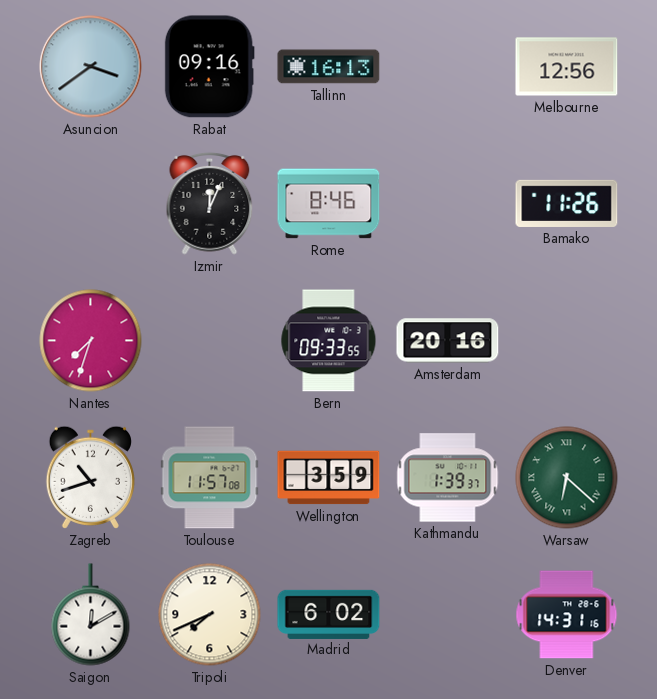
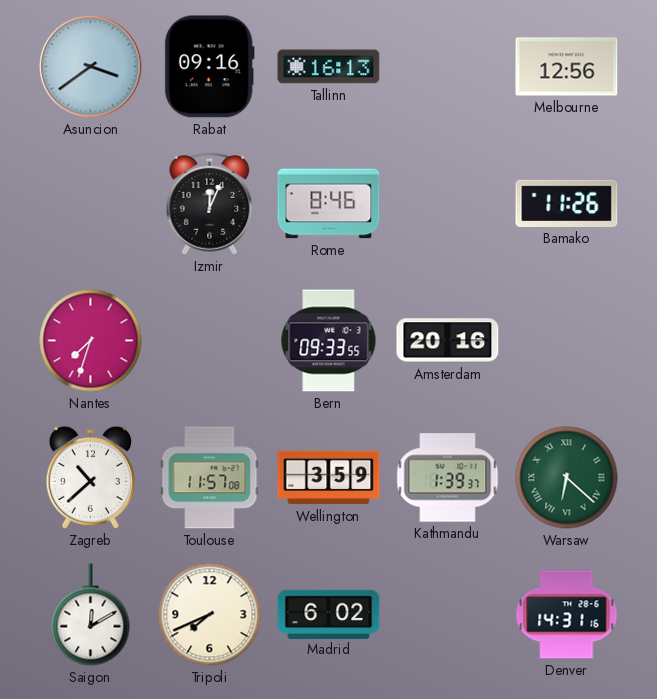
Zagreb: 10:42 -> 10:38
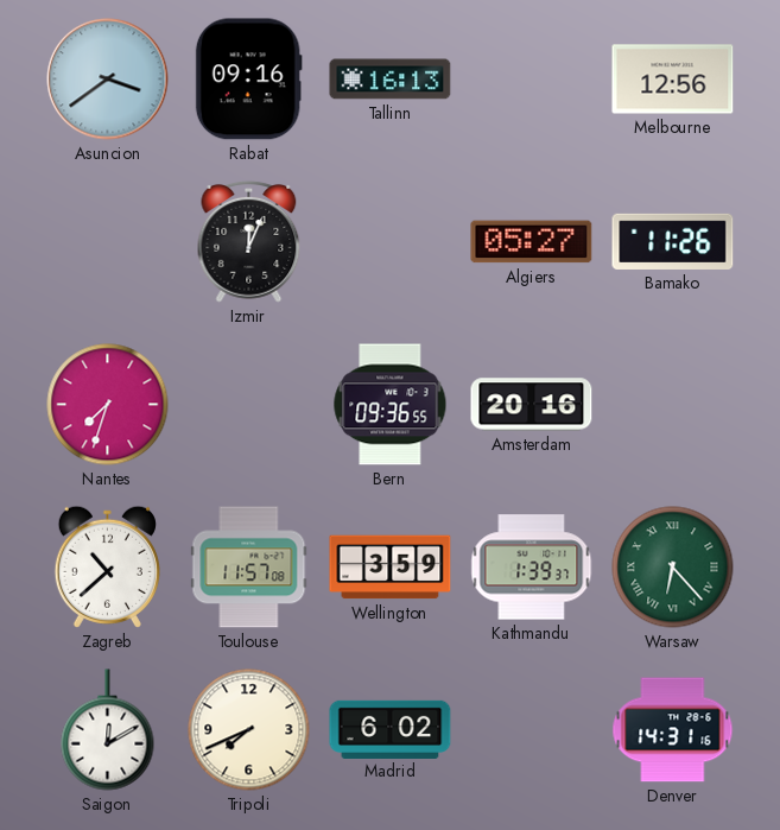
Rome: 8:46 -> none
Algiers: none -> 05:27
Bern: 09:33 -> 09:36
Warsaw: 6:22 -> 6:23
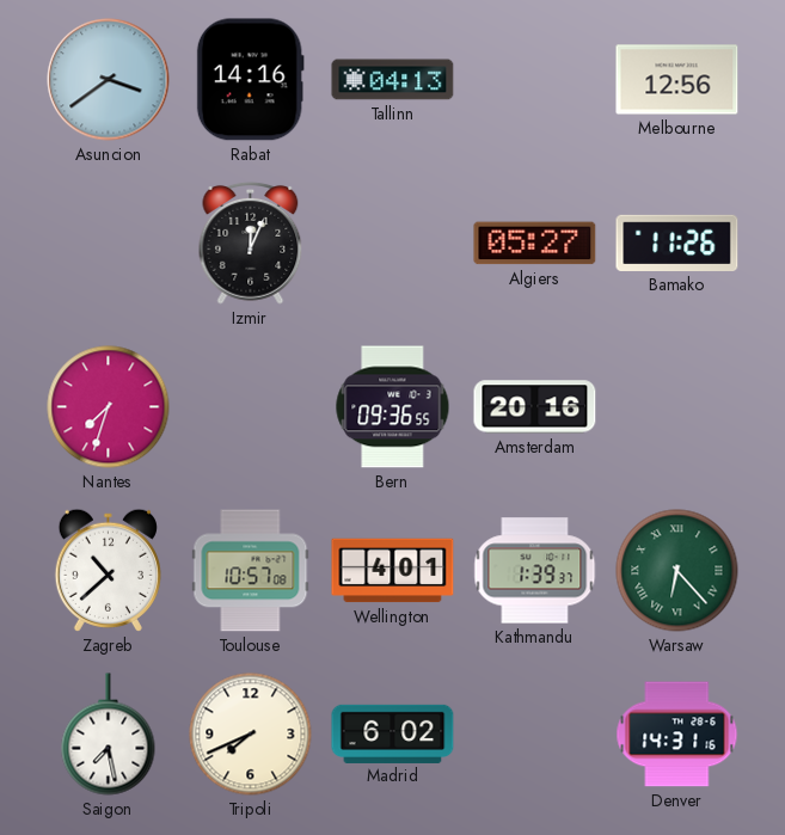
Rabat: 09:16 -> 14:16
Tallinn: 16:13 -> 04:13
Toulouse: 11:57 -> 10:57
Wellington: 3:59 -> 4:01
Saigon: 12:10 -> 7:28
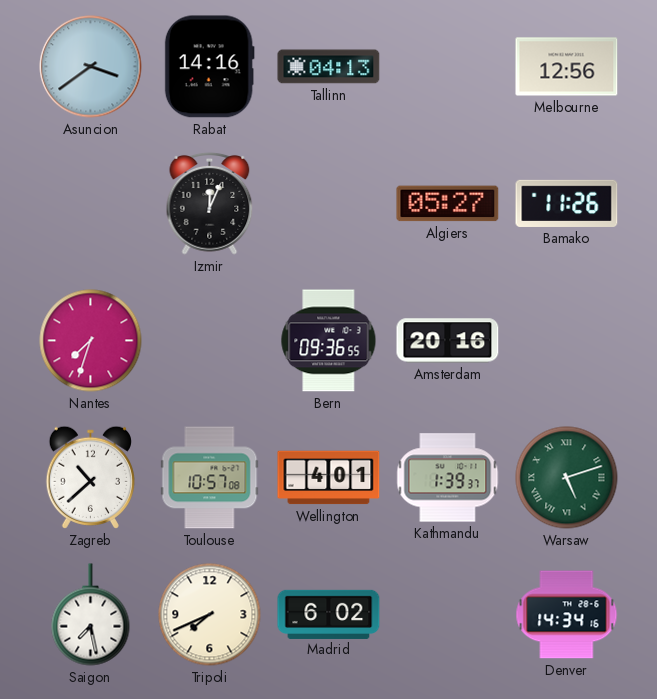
Warsaw: 6:23 -> 5:12
Denver: 14:31 -> 14:34
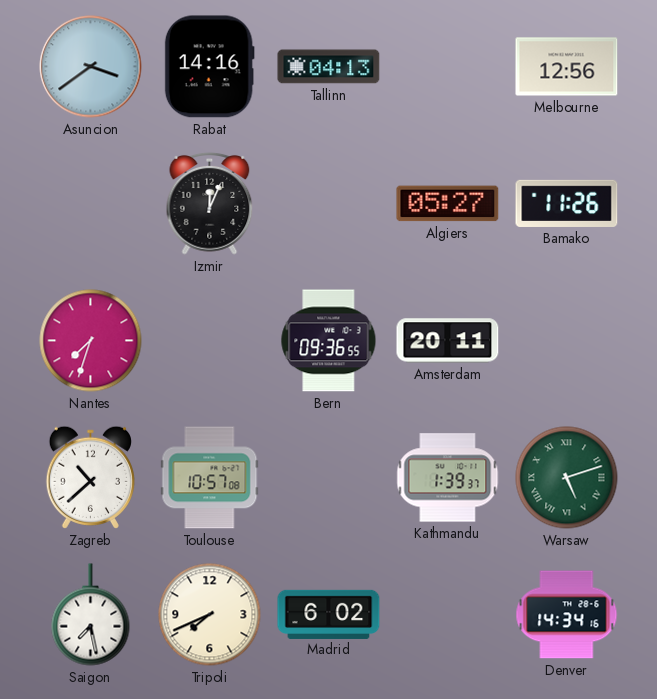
Amsterdam: 20:16 -> 20:11
Wellington: 4:01 -> none
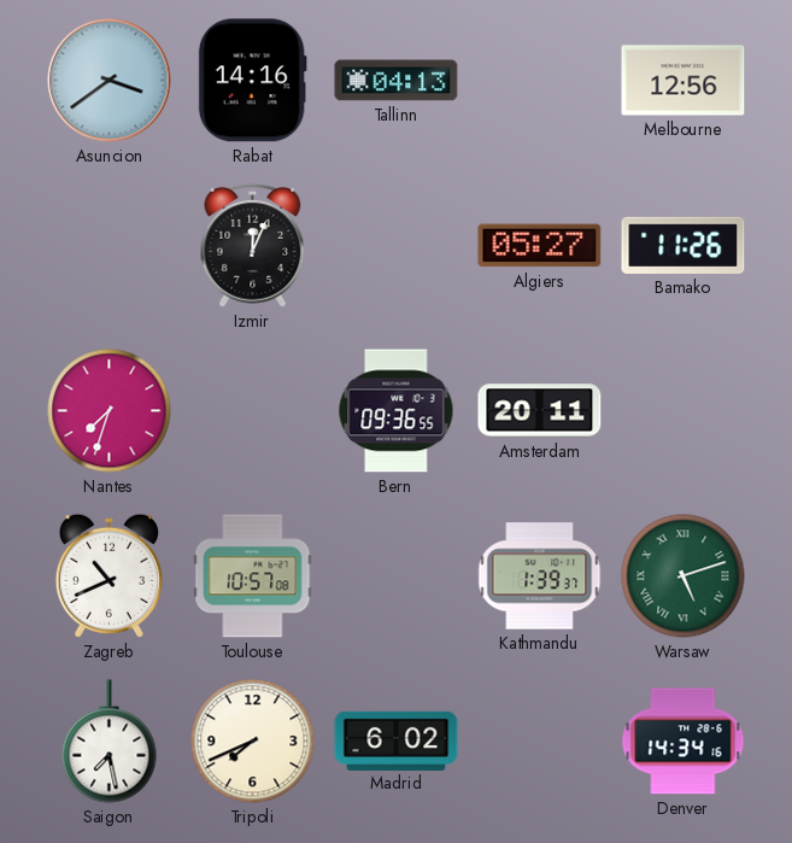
Zagreb: 10:38 -> 10:41
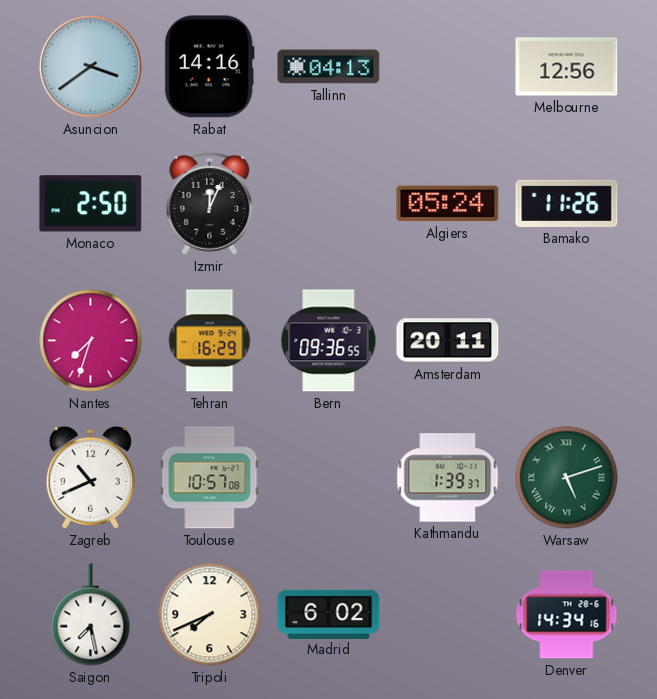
Monaco: none -> 2:50
Algiers: 05:27 -> 05:24
Tehran: none -> 16:29
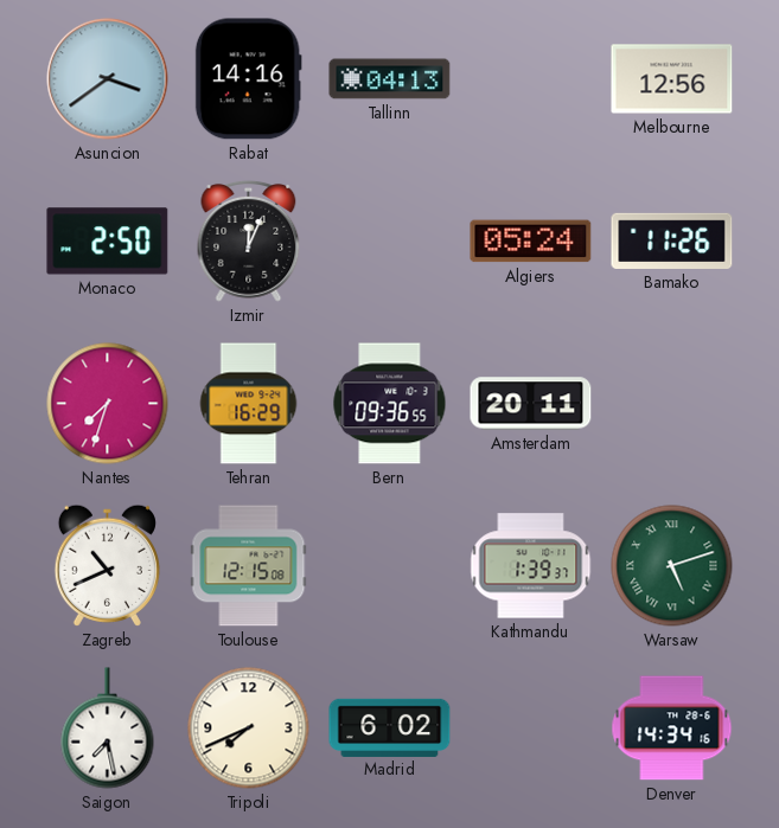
Toulouse: 10:57 -> 12:15
